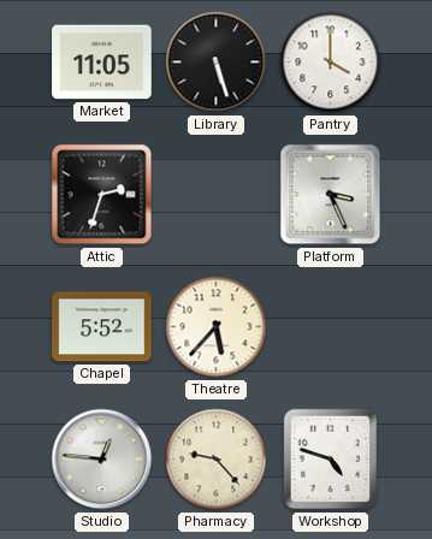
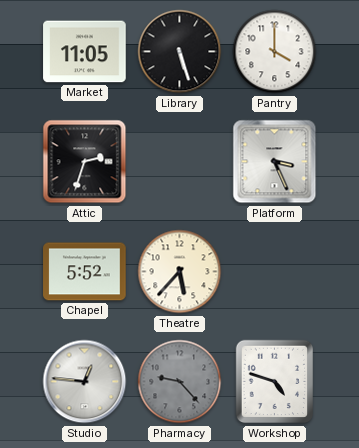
Pharmacy dial: cream -> grey
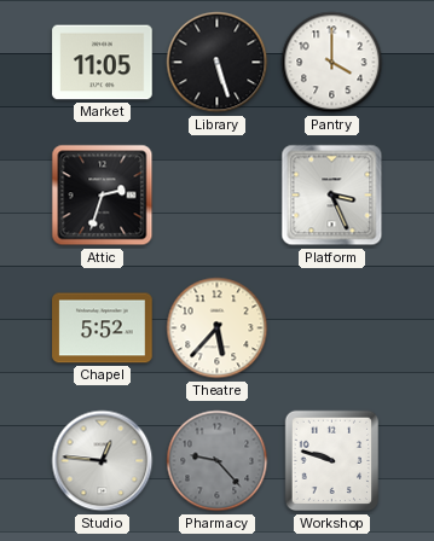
Workshop: 4:48 -> 9:48
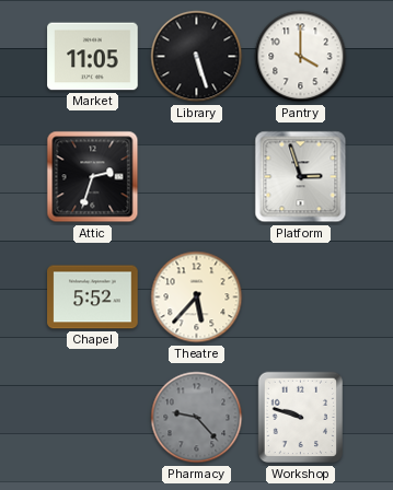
Platform: 3:26 -> 2:57
Studio: 12:46 -> none
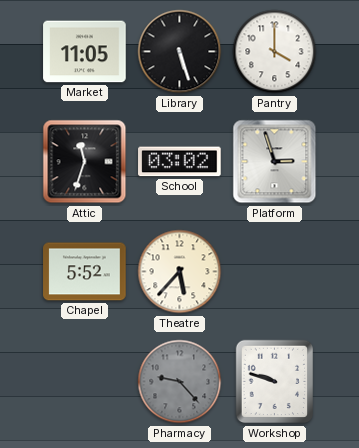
Attic: 2:33 -> 11:33
School: none -> 03:02
